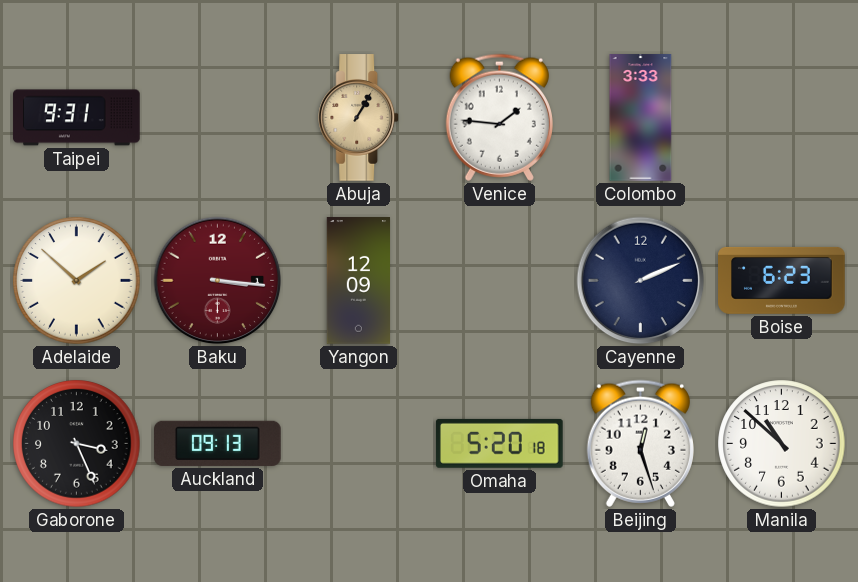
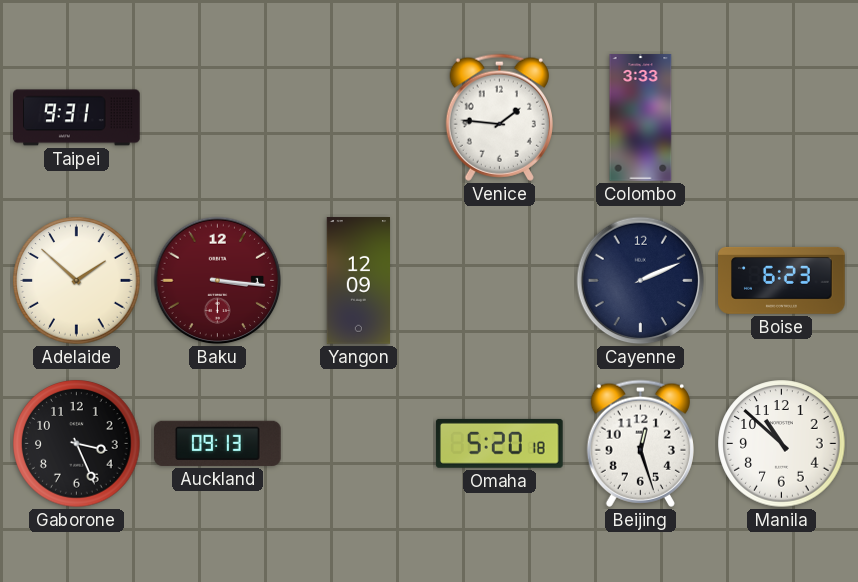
Abuja: 1:05 -> none
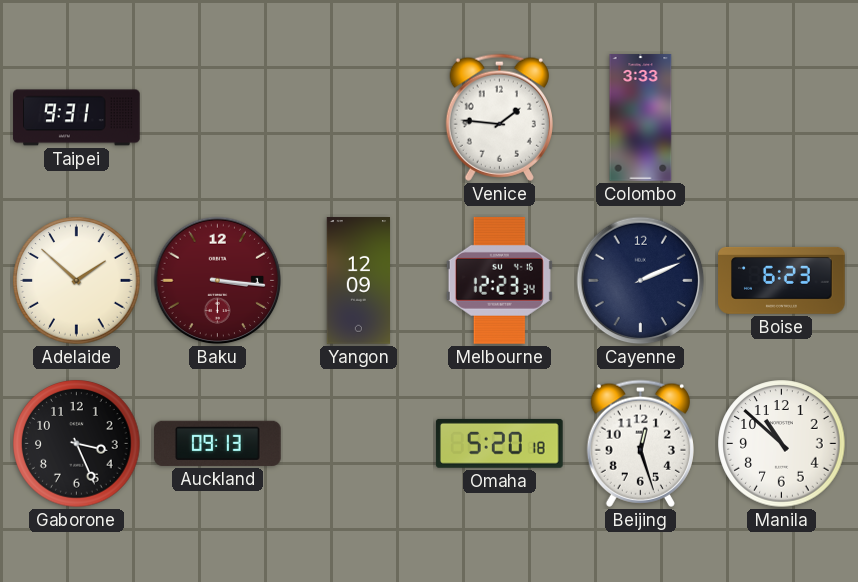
Melbourne: none -> 12:23
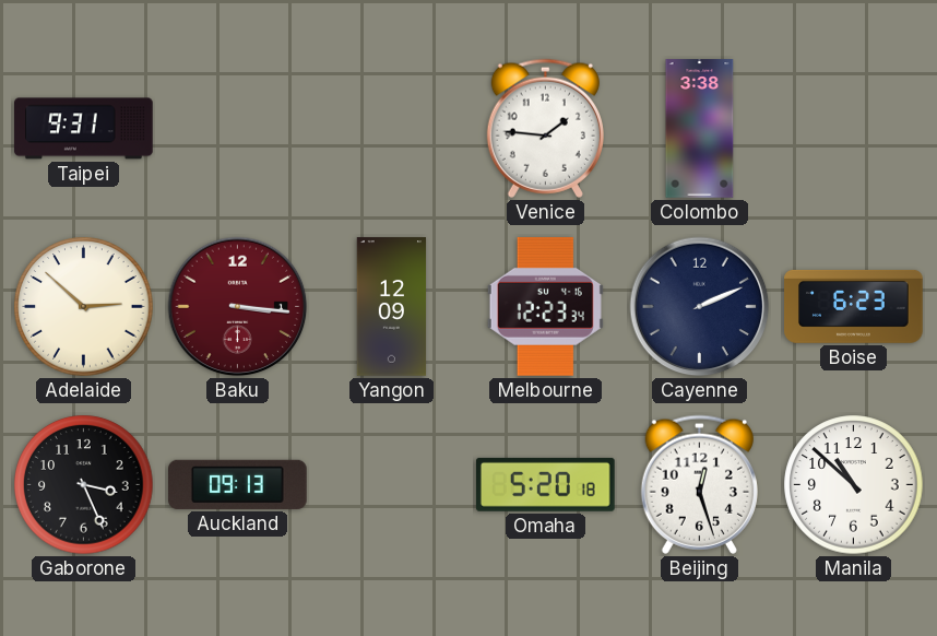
Colombo: 3:33 -> 3:38
Adelaide: 1:52 -> 2:52
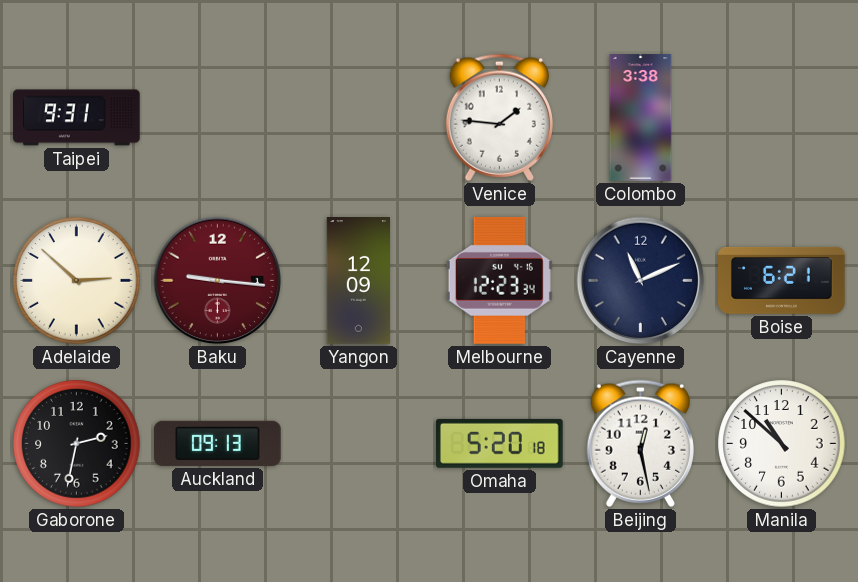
Baku: 3:16 -> 9:16
Cayenne: 2:11 -> 11:11
Boise: 6:23 -> 6:21
Gaborone: 3:26 -> 2:32
Beijing: 12:27 -> 12:28
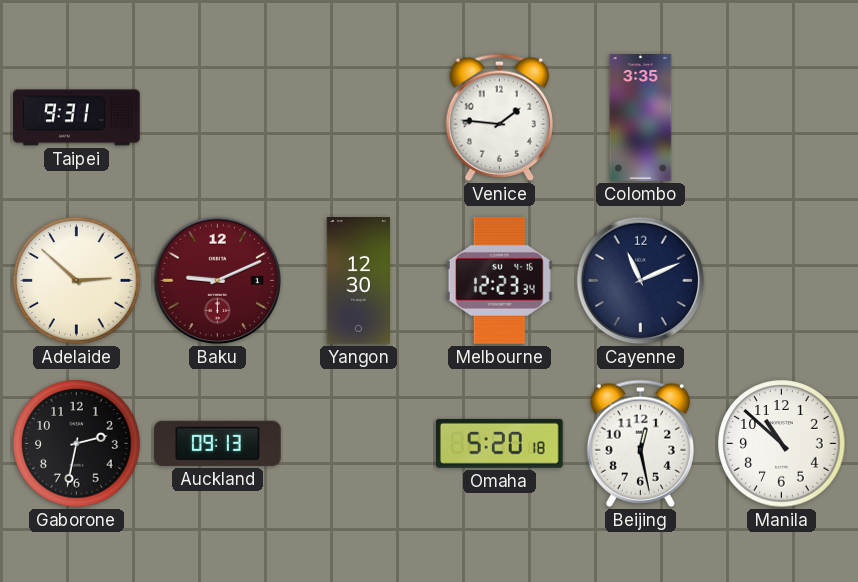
Colombo: 3:38 -> 3:35
Baku: 9:16 -> 9:11
Yangon: 12:09 -> 12:30
Boise: 6:21 -> none
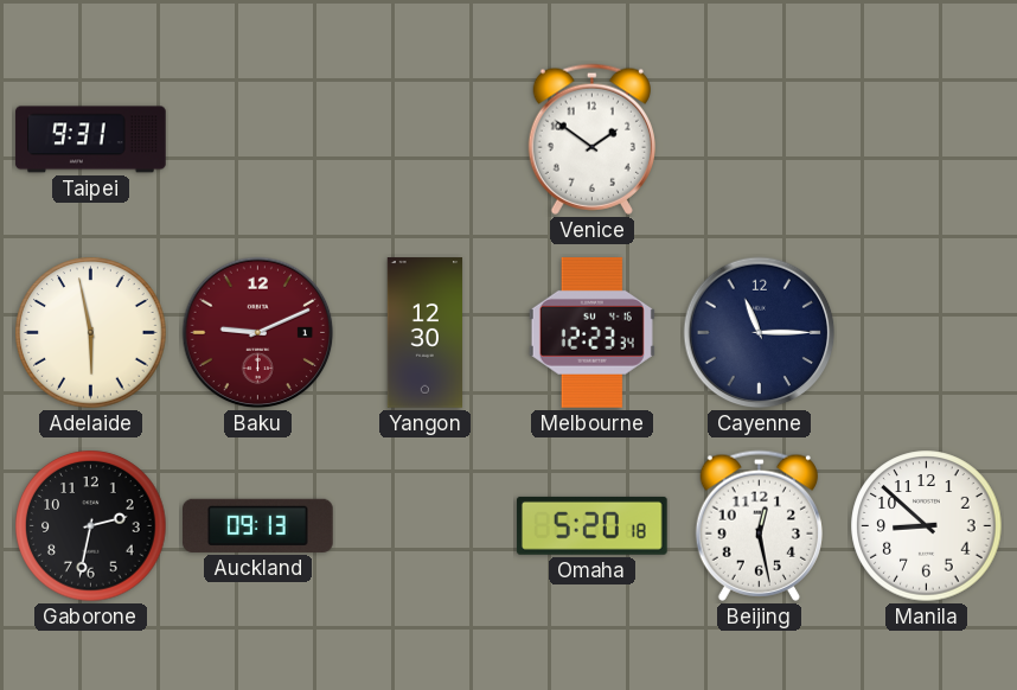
Venice: 1:46 -> 1:51
Colombo: 3:35 -> none
Adelaide: 2:52 -> 5:58
Cayenne: 11:11 -> 11:15
Manila: 10:52 -> 8:52
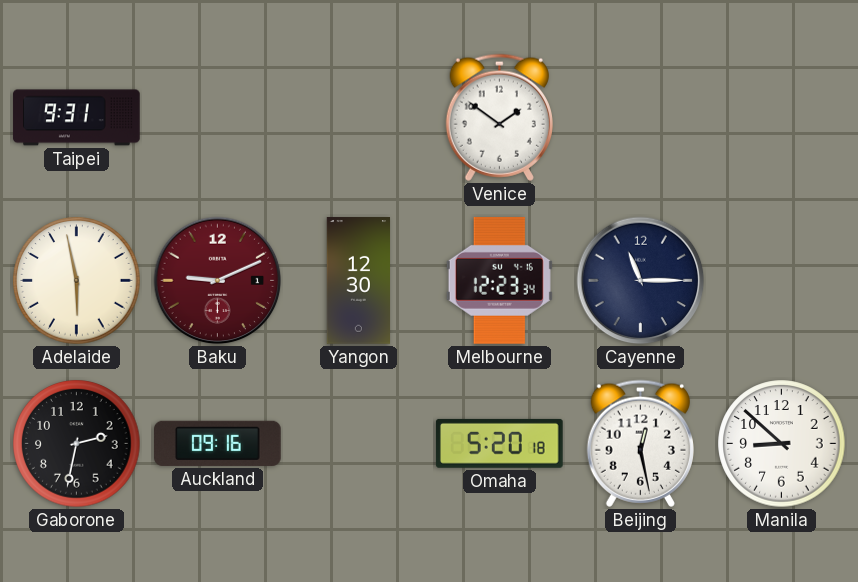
Auckland: 09:13 -> 09:16
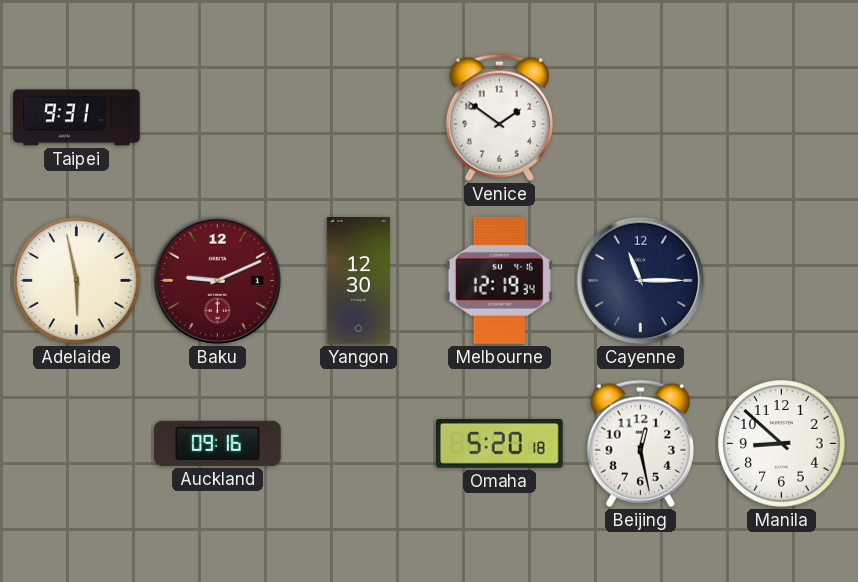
Melbourne: 12:23 -> 12:19
Gaborone: 2:32 -> none
